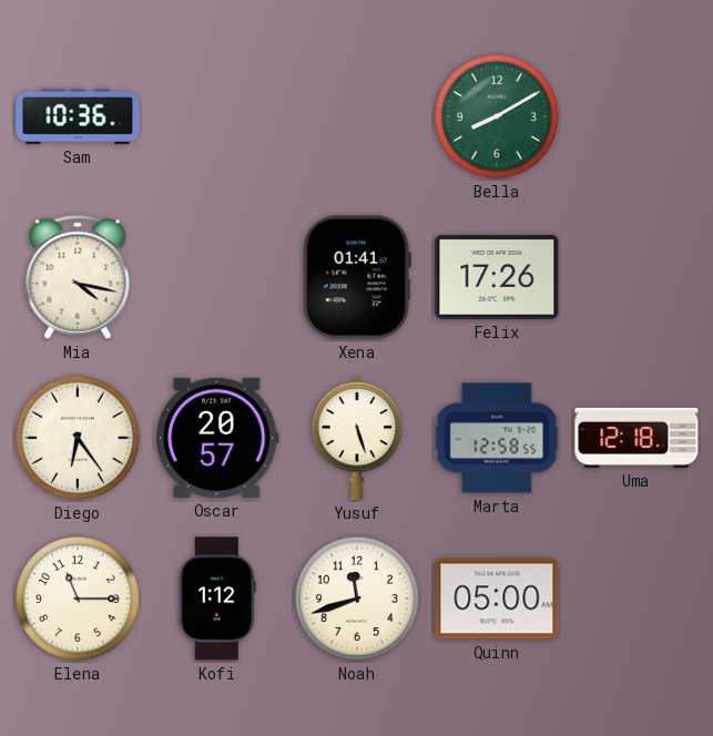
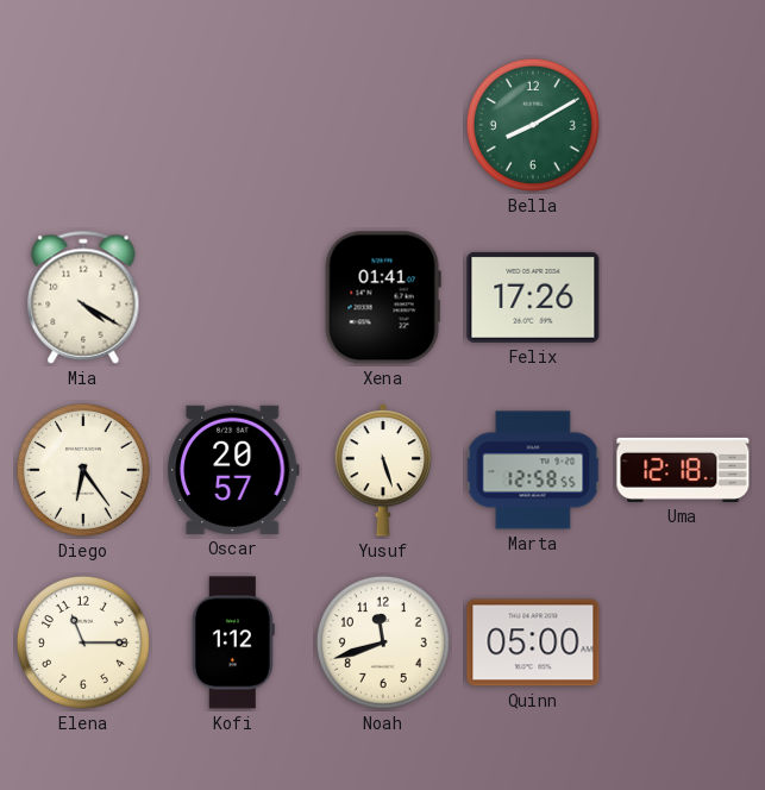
Sam: 10:36 -> none
Mia: 4:17 -> 4:20
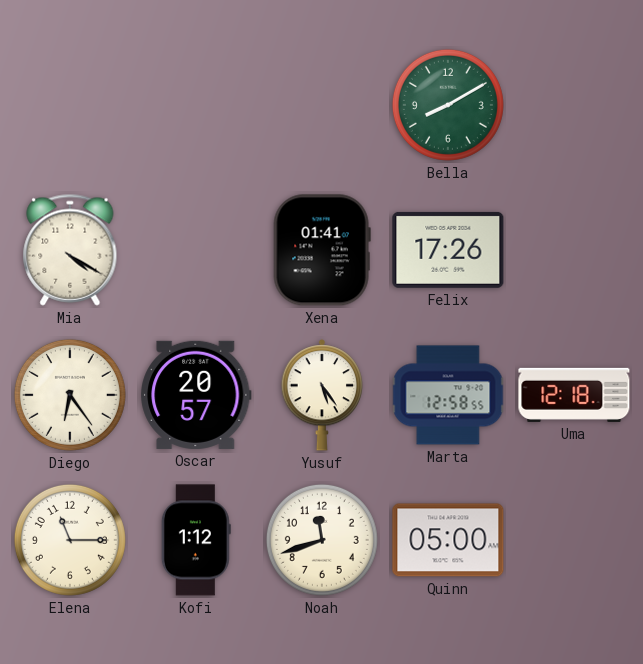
Yusuf: 5:27 -> 5:24
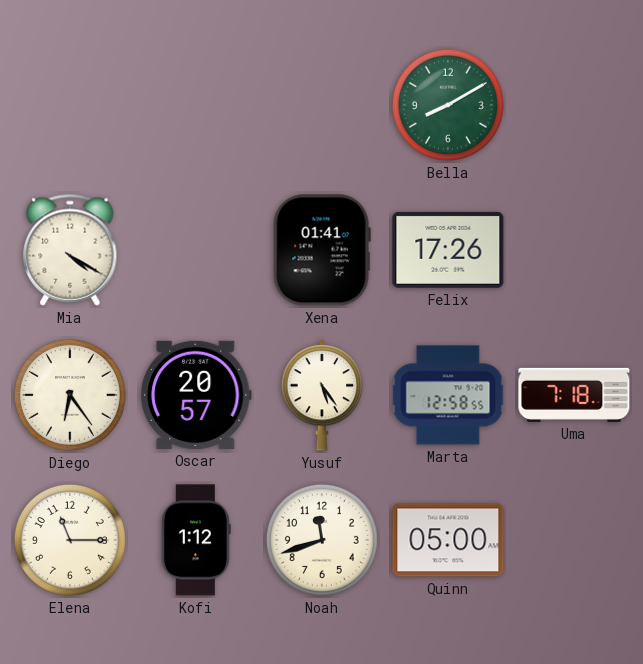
Uma: 12:18 -> 7:18
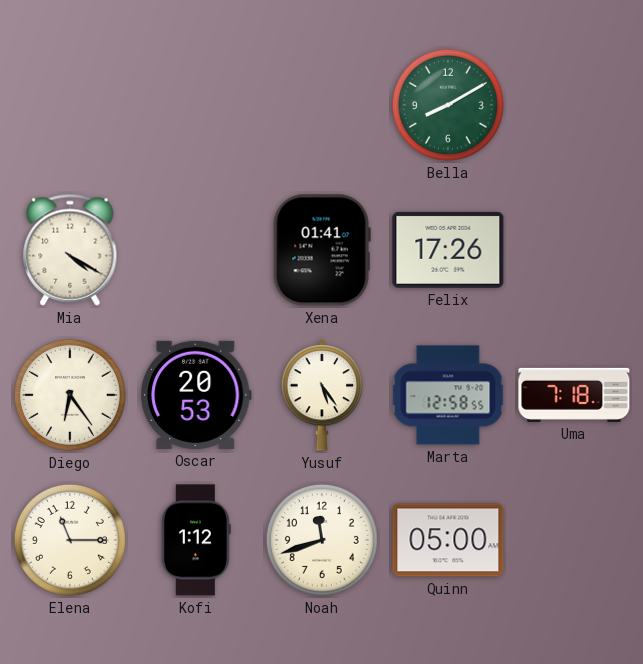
Oscar: 20:57 -> 20:53
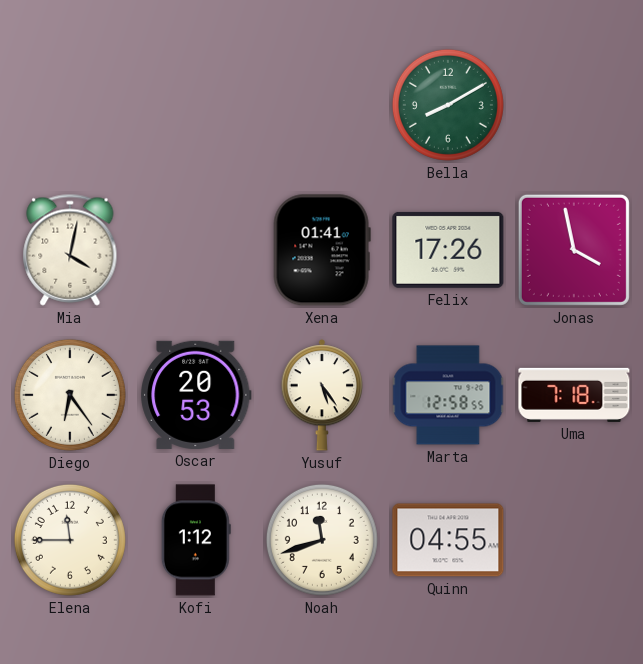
Mia: 4:20 -> 4:02
Jonas: none -> 3:58
Elena: 11:15 -> 11:45
Quinn: 05:00 -> 04:55
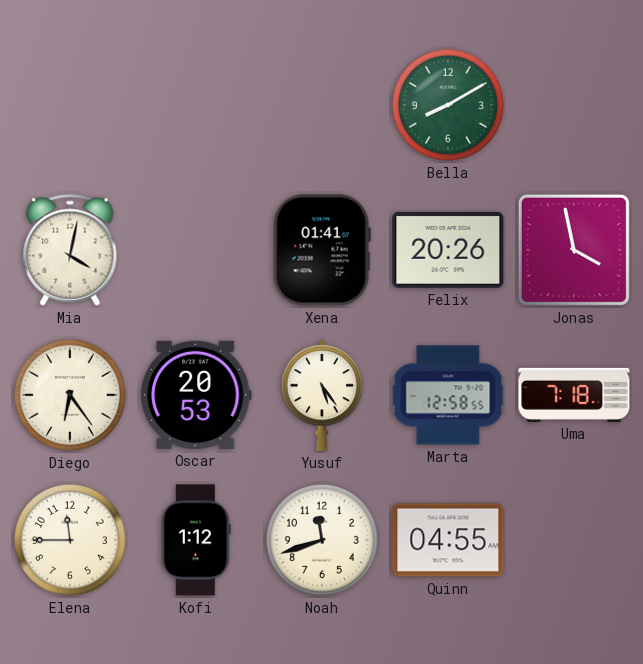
Felix: 17:26 -> 20:26
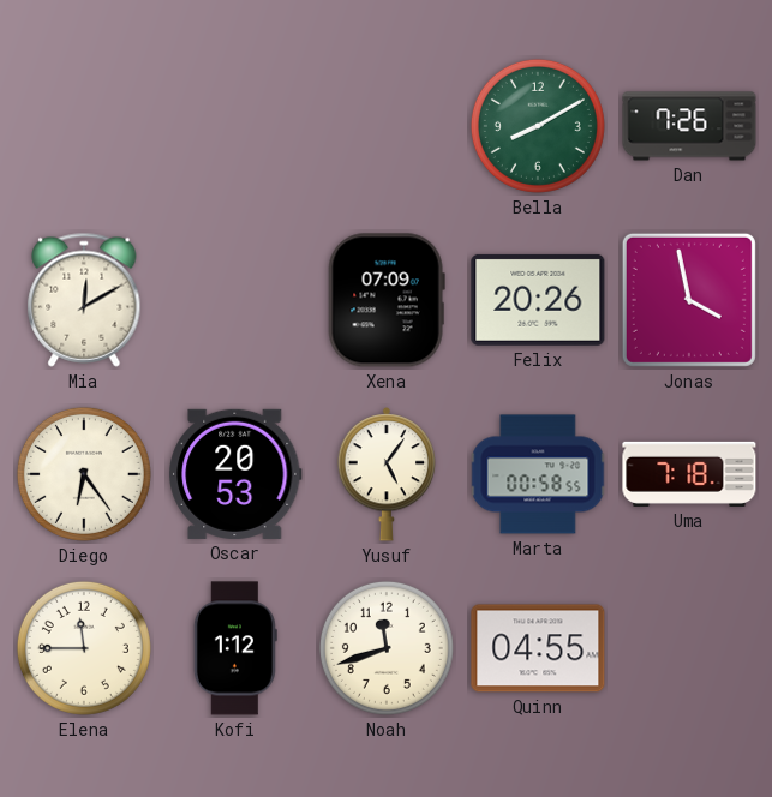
Dan: none -> 7:26
Mia: 4:02 -> 12:10
Xena: 01:41 -> 07:09
Yusuf: 5:24 -> 5:06
Marta: 12:58 -> 00:58
